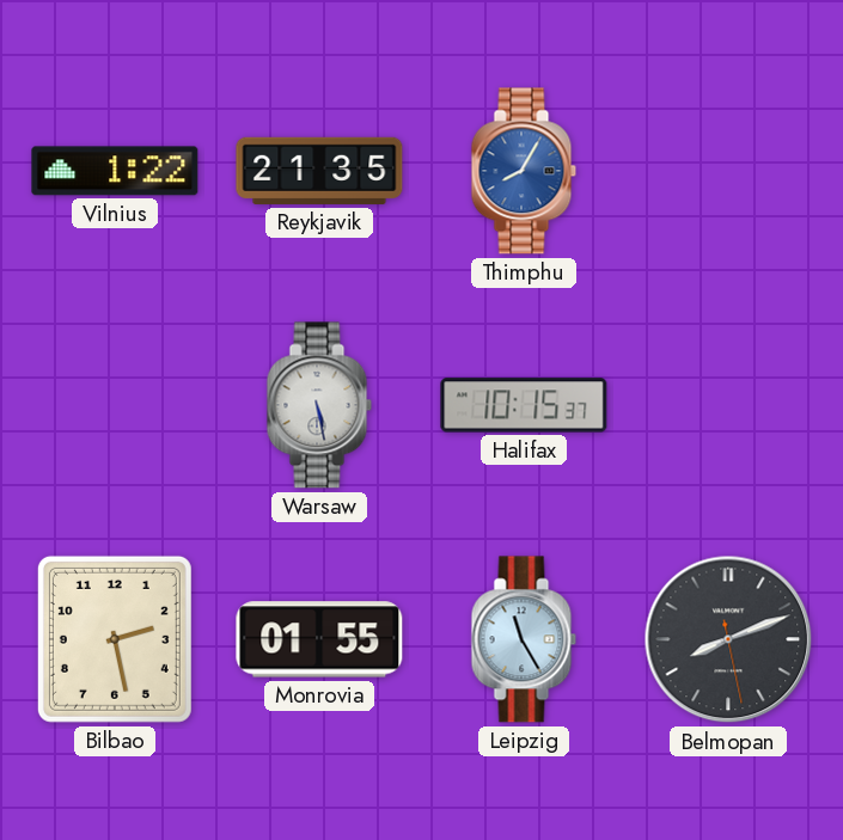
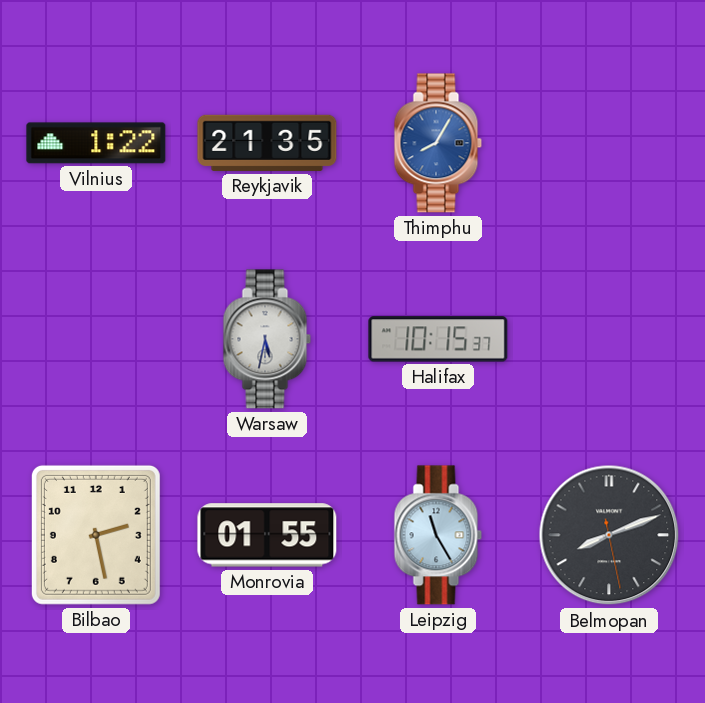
Warsaw: 5:28 -> 5:32
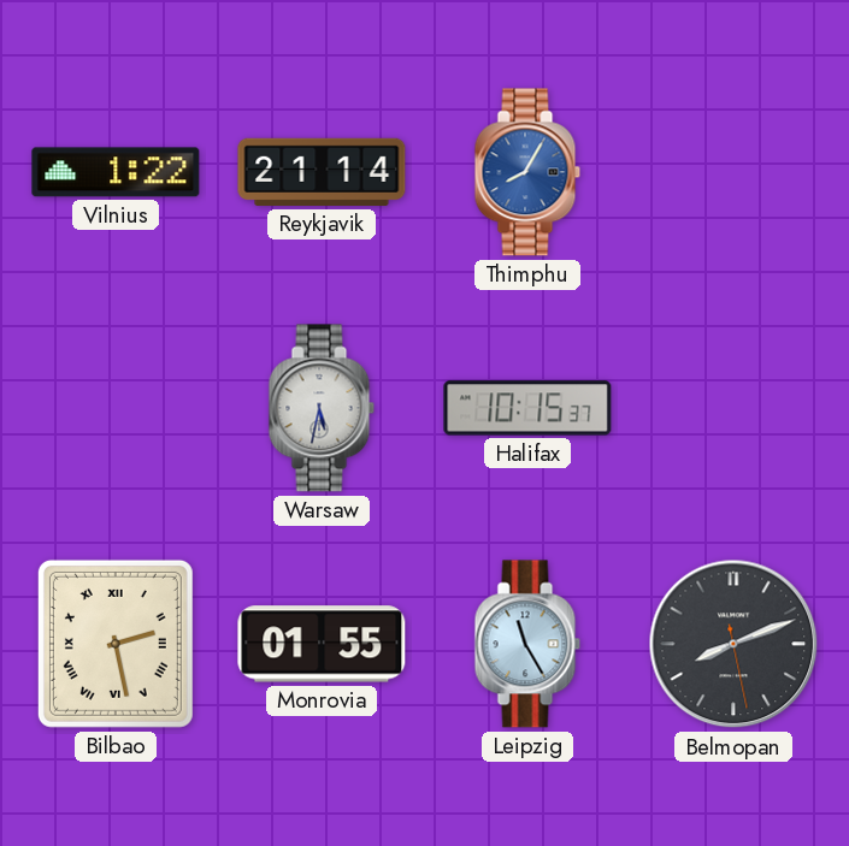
Reykjavik: 21:35 -> 21:14
Bilbao numerals: Arabic -> Roman
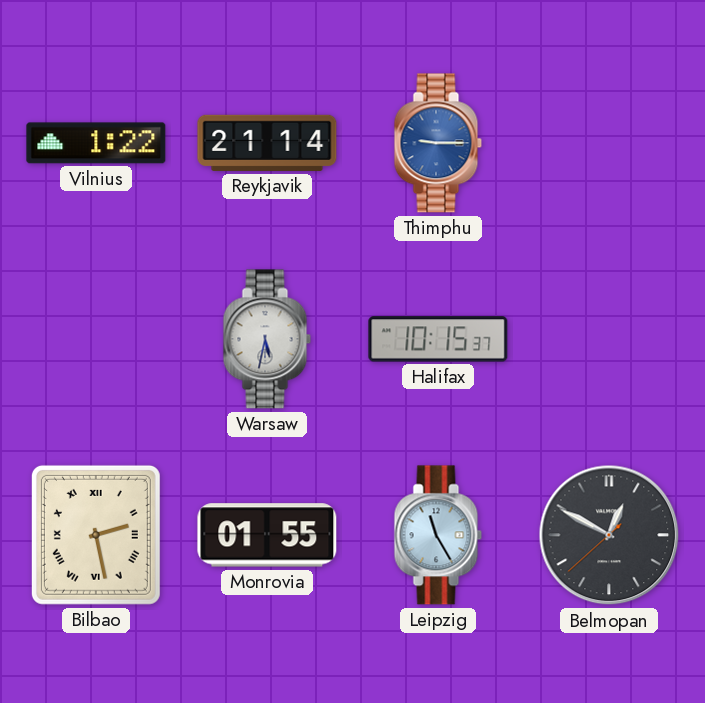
Thimphu: 8:05 -> 9:15
Belmopan: 8:11 -> 12:49
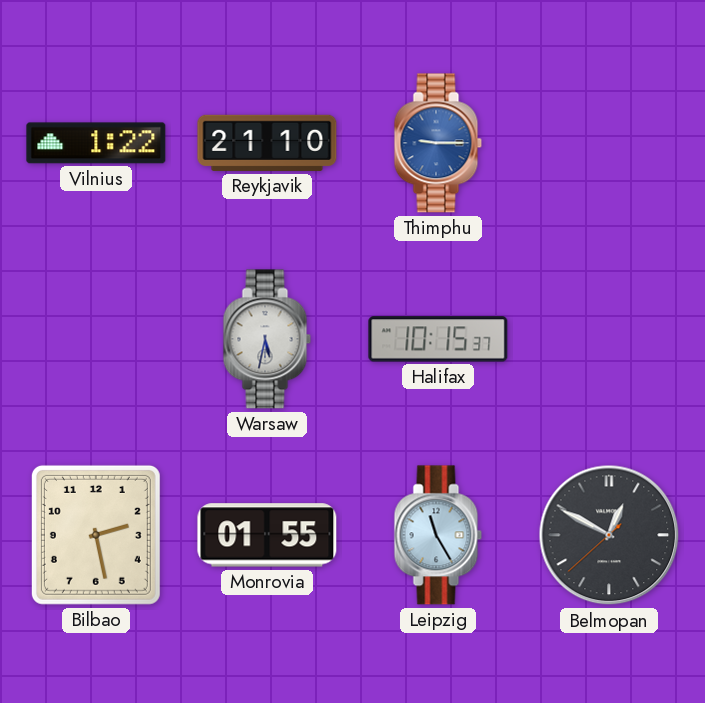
Reykjavik: 21:14 -> 21:10
Bilbao numerals: Roman -> Arabic
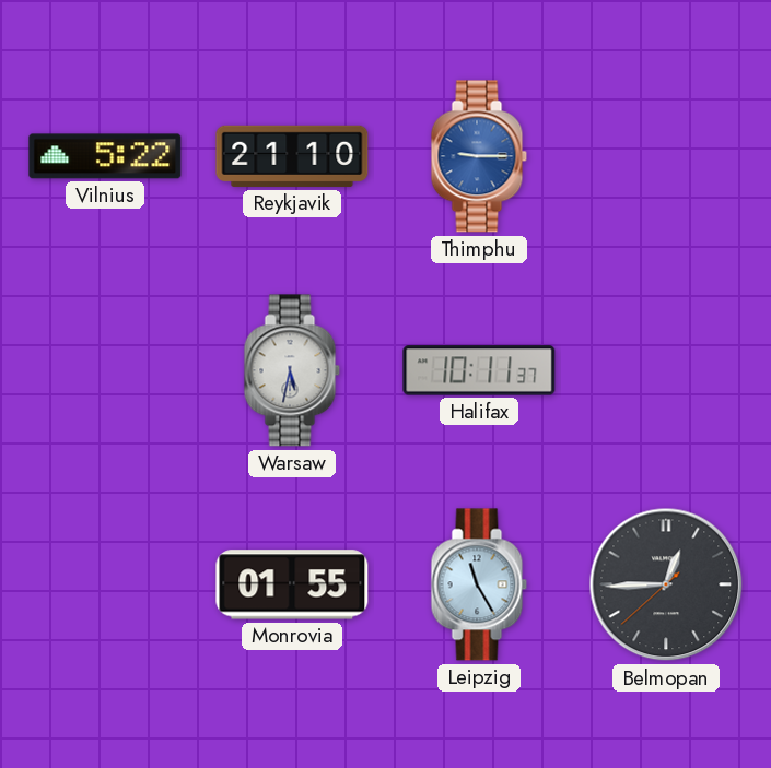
Vilnius: 1:22 -> 5:22
Halifax: 10:15 -> 10:11
Bilbao: 2:28 -> none
Belmopan: 12:49 -> 12:44
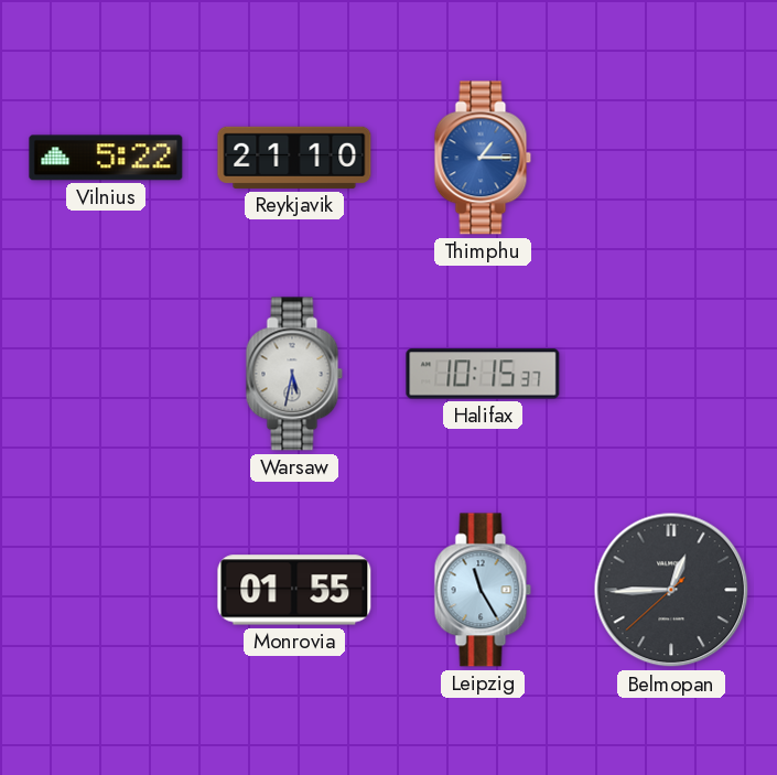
Thimphu: 9:15 -> 1:15
Halifax: 10:11 -> 10:15
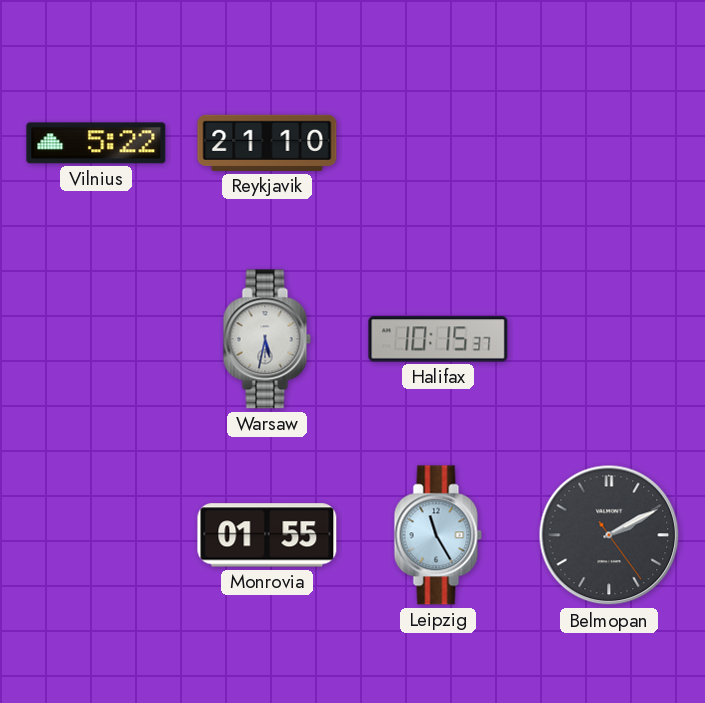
Thimphu: 1:15 -> none
Belmopan: 12:44 -> 2:10
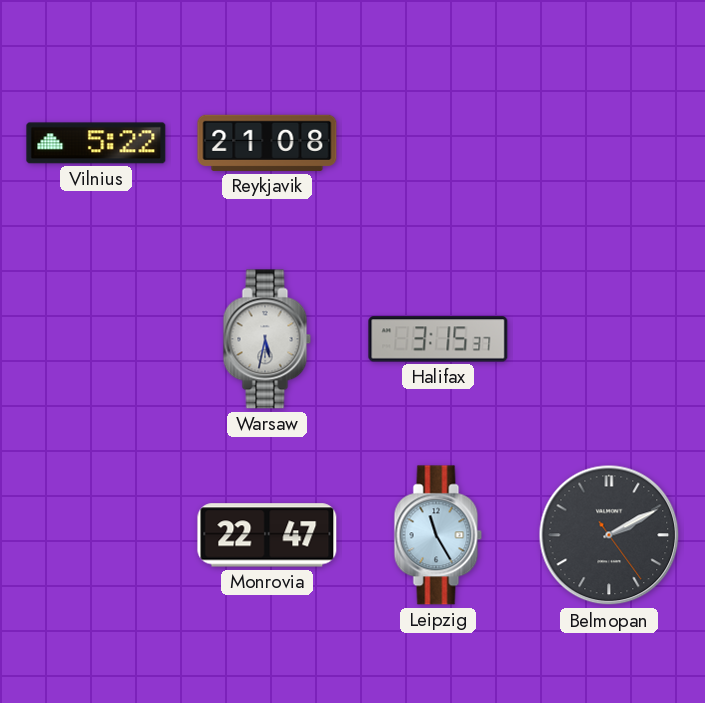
Reykjavik: 21:10 -> 21:08
Halifax: 10:15 -> 3:15
Monrovia: 01:55 -> 22:47
